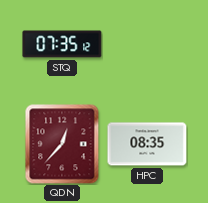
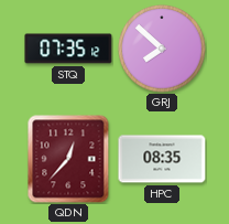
GRJ: none -> 7:52
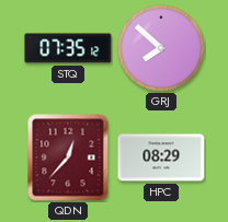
HPC: 08:35 -> 08:29
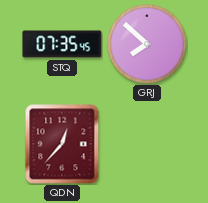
STQ: 07:35:12 -> 07:35:45
HPC: 08:29 -> none
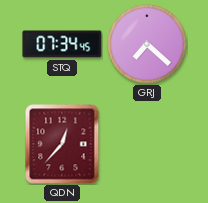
STQ: 07:35 -> 07:34
GRJ: 7:52 -> 7:22
